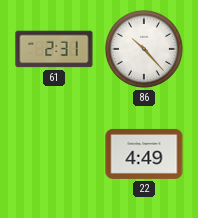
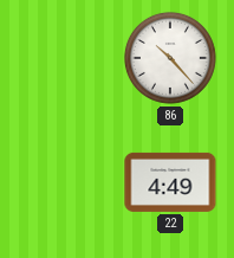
61: 2:31 -> none
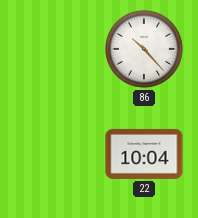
22: 4:49 -> 10:04
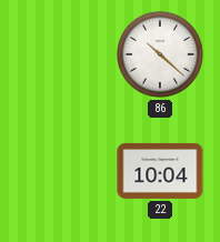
86: 10:23 -> 10:22
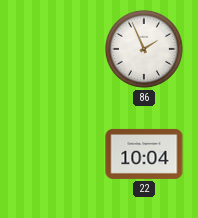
86: 10:22 -> 1:56
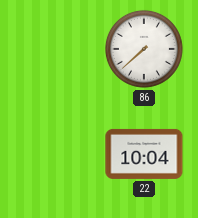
86: 1:56 -> 7:38
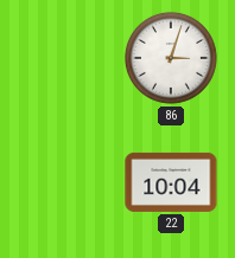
86: 7:38 -> 3:03
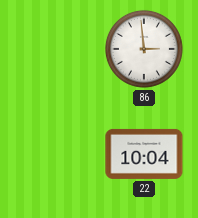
86: 3:03 -> 2:59
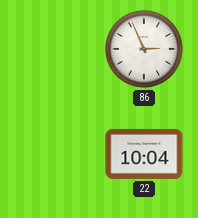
86: 2:59 -> 2:56
